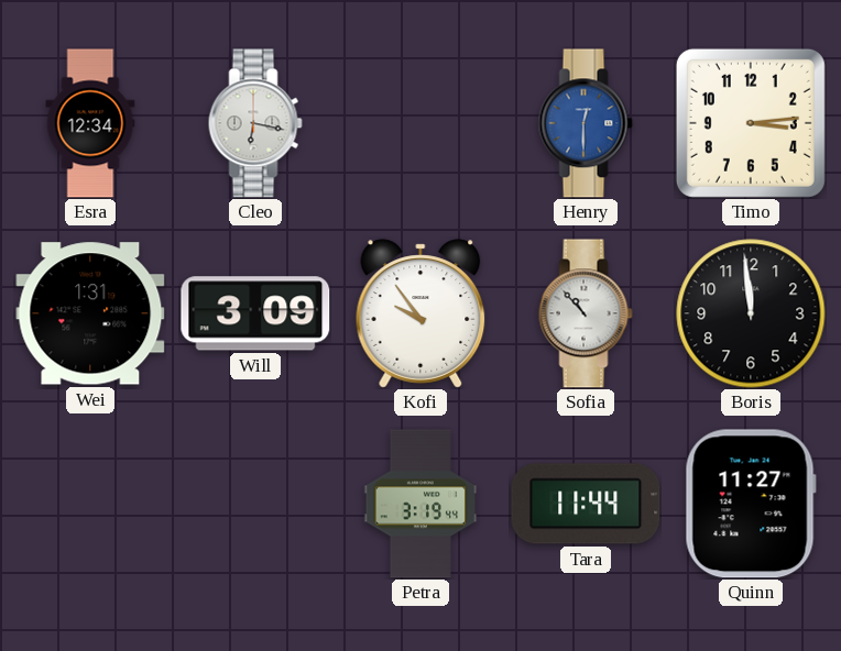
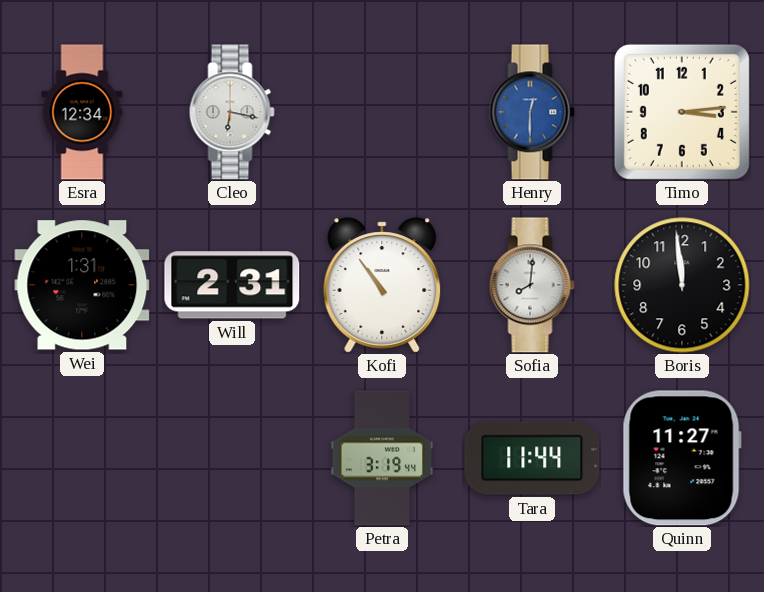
Will: 3:09 -> 2:31
Kofi: 9:54 -> 10:54
Sofia: 10:53 -> 8:01
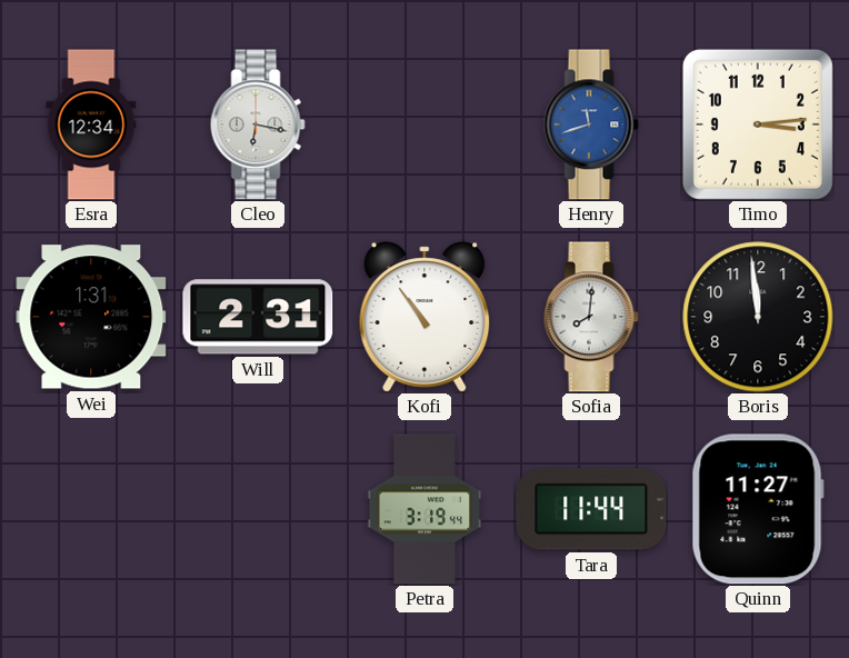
Henry: 12:30 -> 11:42
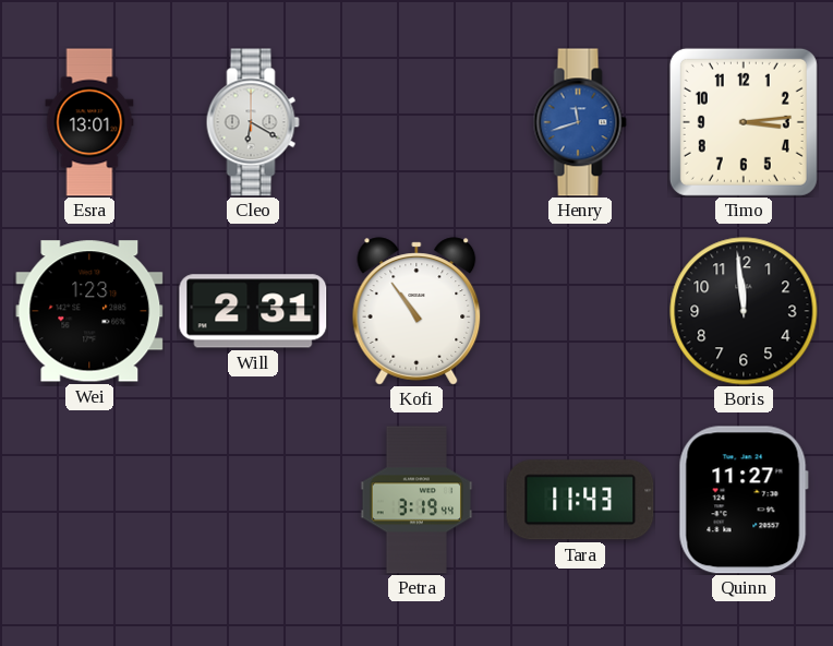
Esra: 12:34 -> 13:01
Cleo: 6:17 -> 6:20
Wei: 1:31 -> 1:23
Sofia: 8:01 -> none
Tara: 11:44 -> 11:43
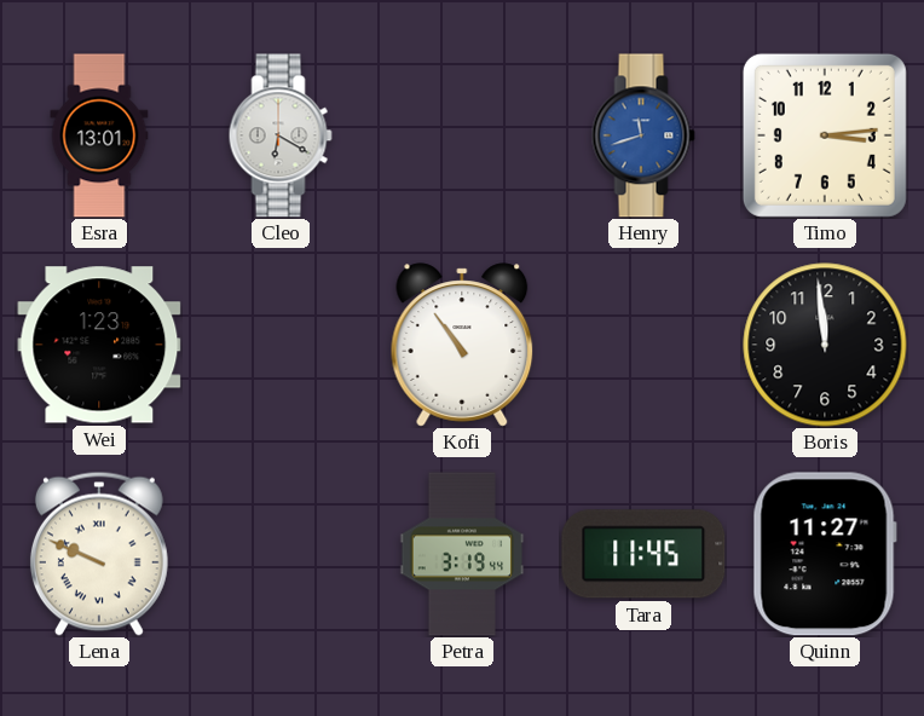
Will: 2:31 -> none
Lena: none -> 9:49
Tara: 11:43 -> 11:45
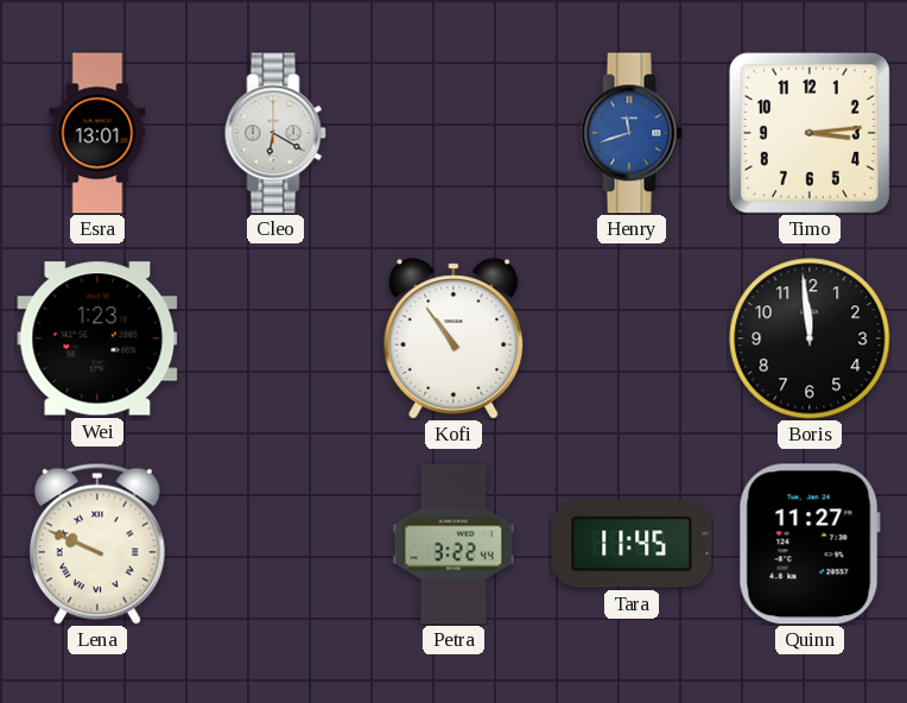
Petra: 3:19 -> 3:22
